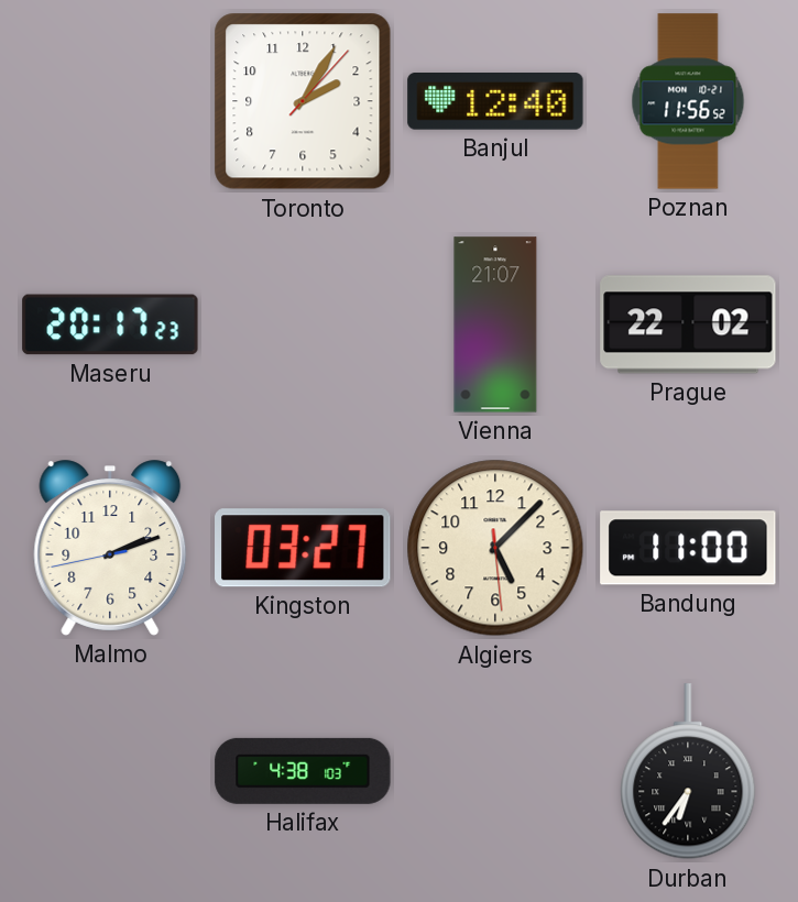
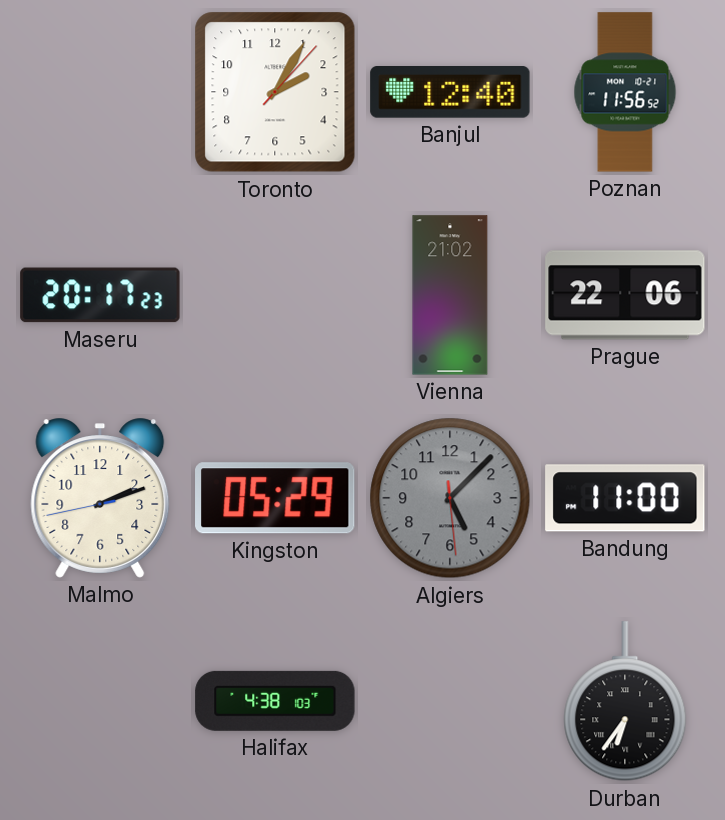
Vienna: 21:07 -> 21:02
Prague: 22:02 -> 22:06
Kingston: 03:27 -> 05:29
Algiers dial: cream -> grey
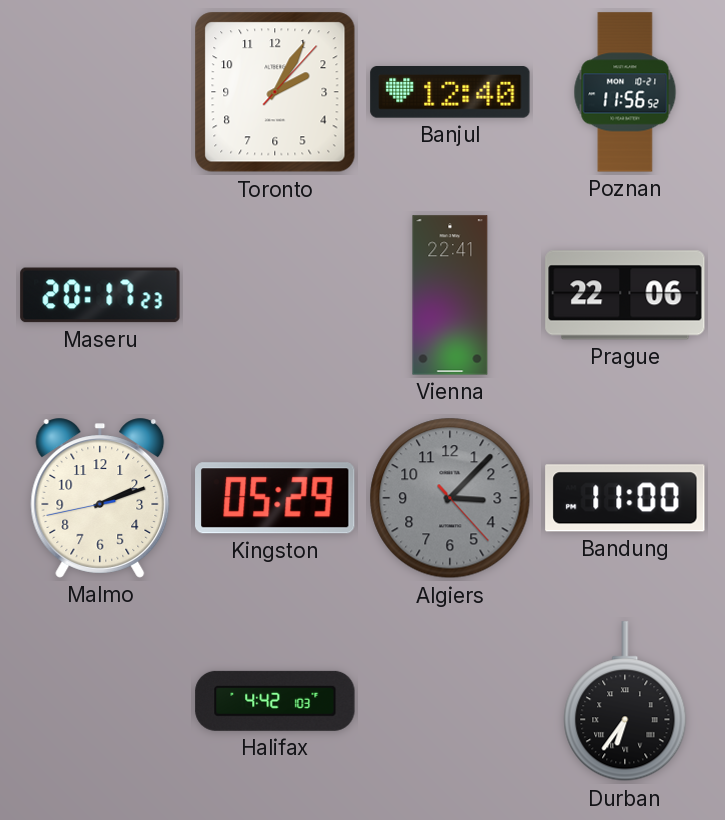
Vienna: 21:02 -> 22:41
Algiers: 5:07 -> 3:07
Halifax: 4:38 -> 4:42
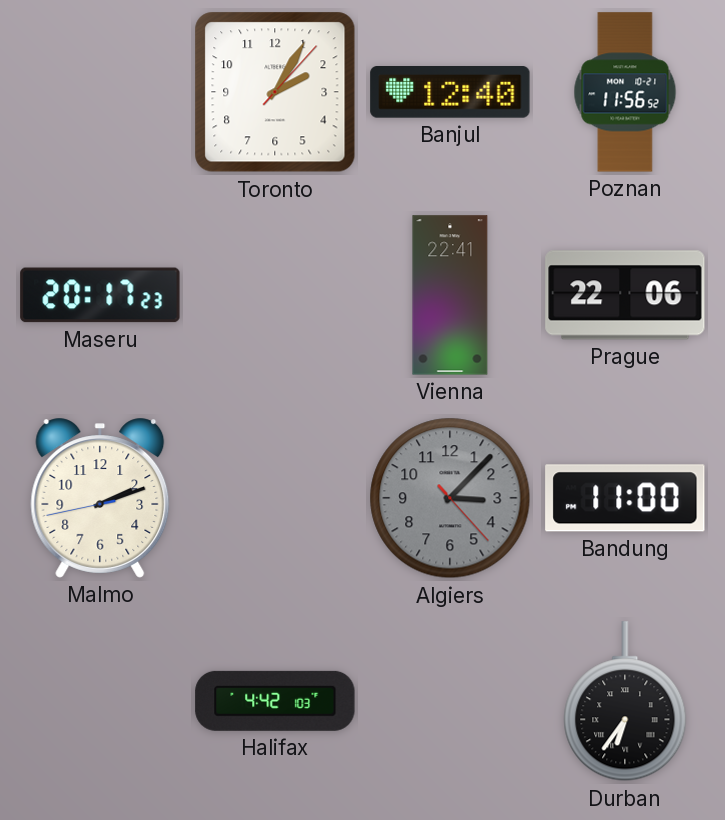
Kingston: 05:29 -> none
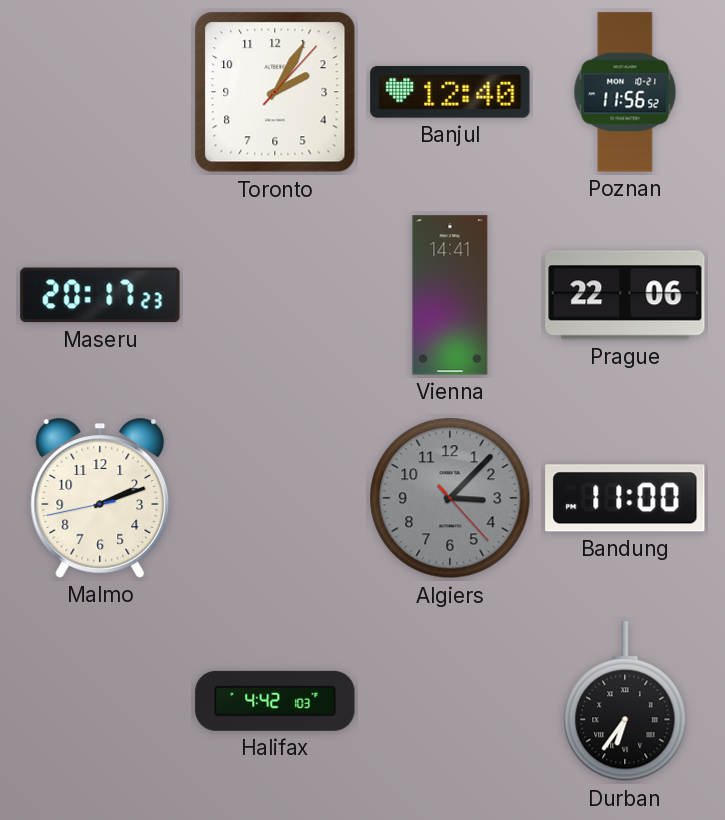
Vienna: 22:41 -> 14:41
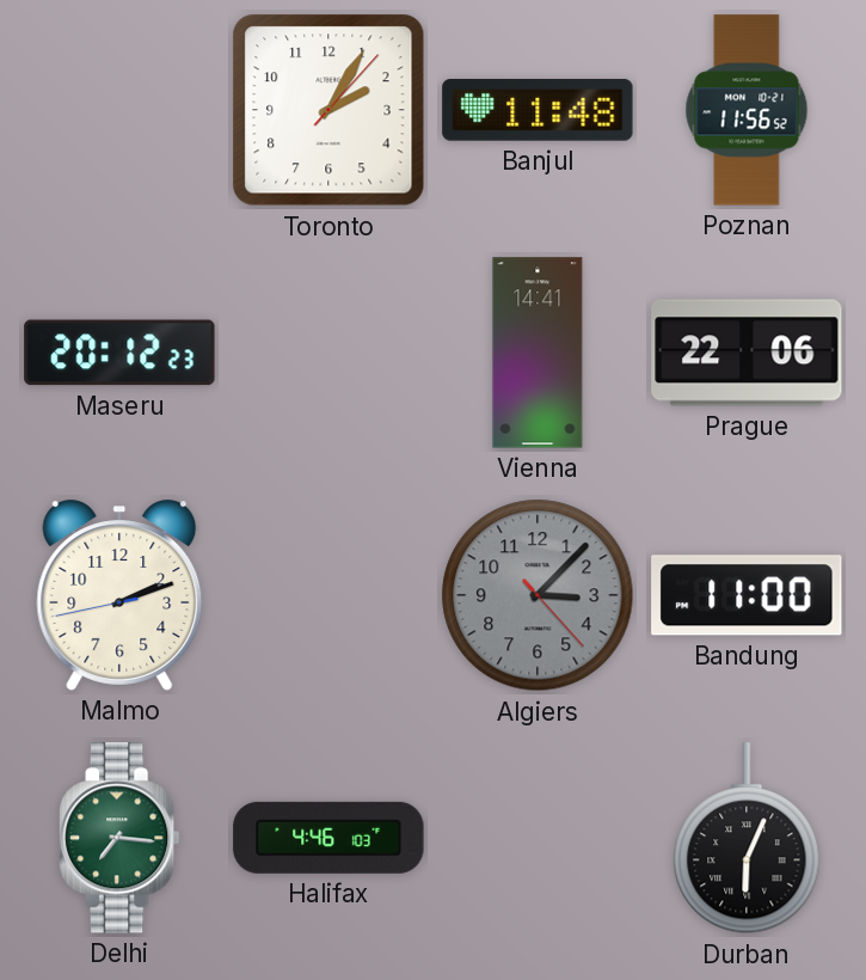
Banjul: 12:40 -> 11:48
Maseru: 20:17 -> 20:12
Delhi: none -> 7:16
Halifax: 4:42 -> 4:46
Durban: 6:36 -> 6:04
